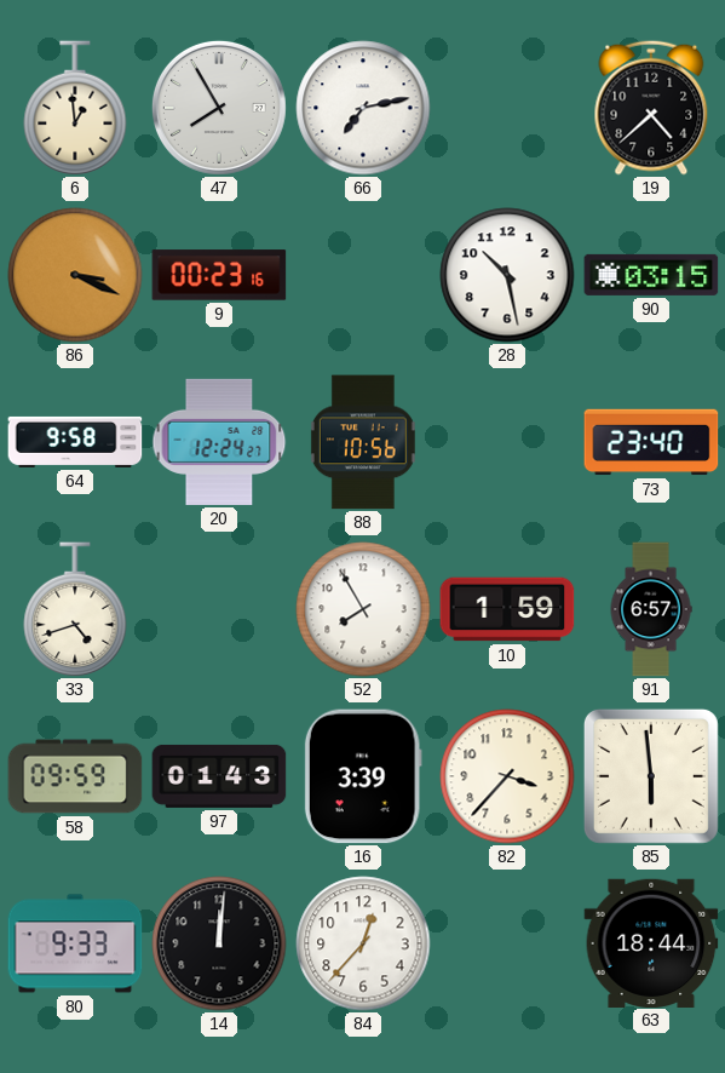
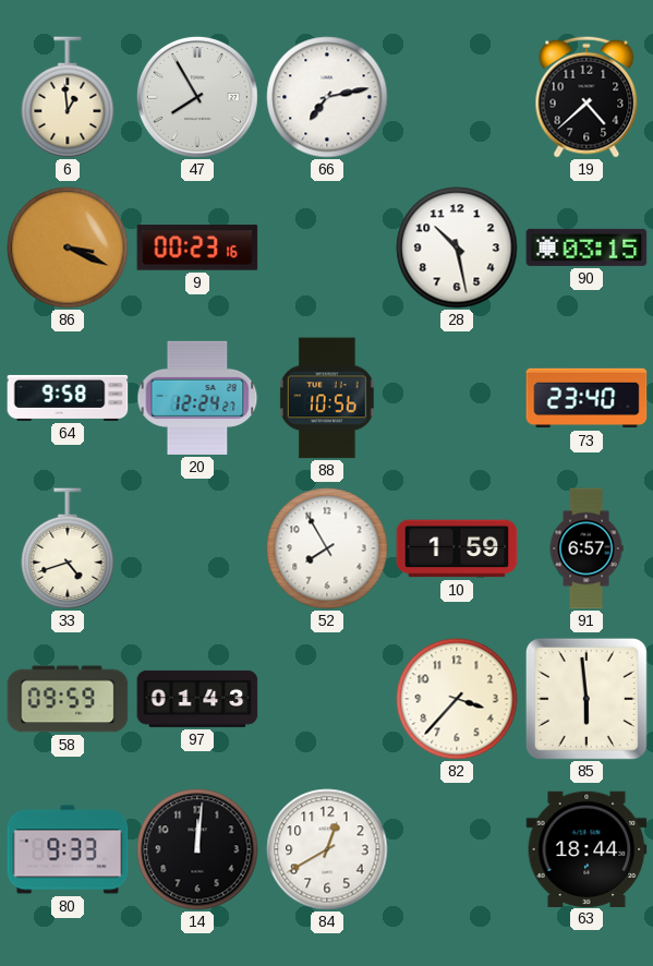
16: 3:39 -> none
84: 12:37 -> 12:40
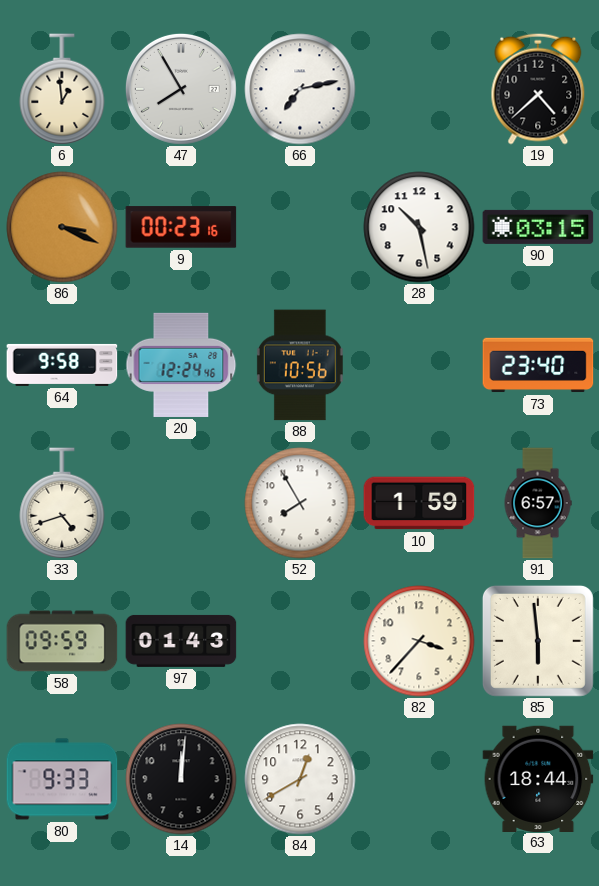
20: 12:24:27 -> 12:24:46
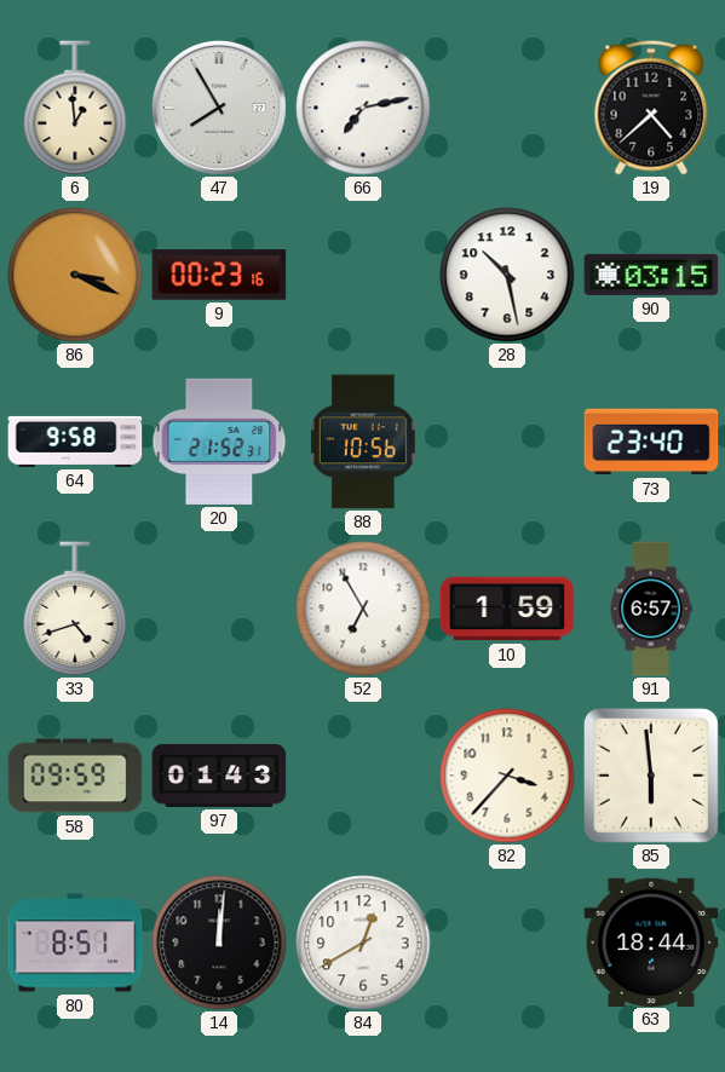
20: 12:24 -> 21:52
52: 7:55 -> 6:55
80: 9:33 -> 8:51
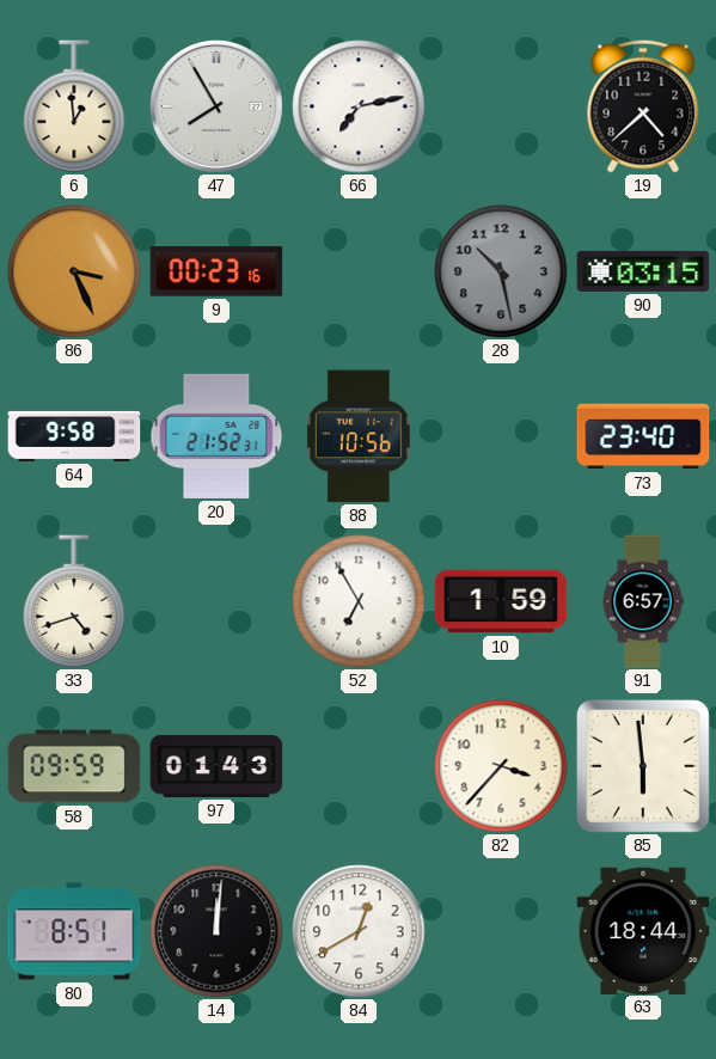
86: 3:19 -> 3:26
28 dial: white -> grey
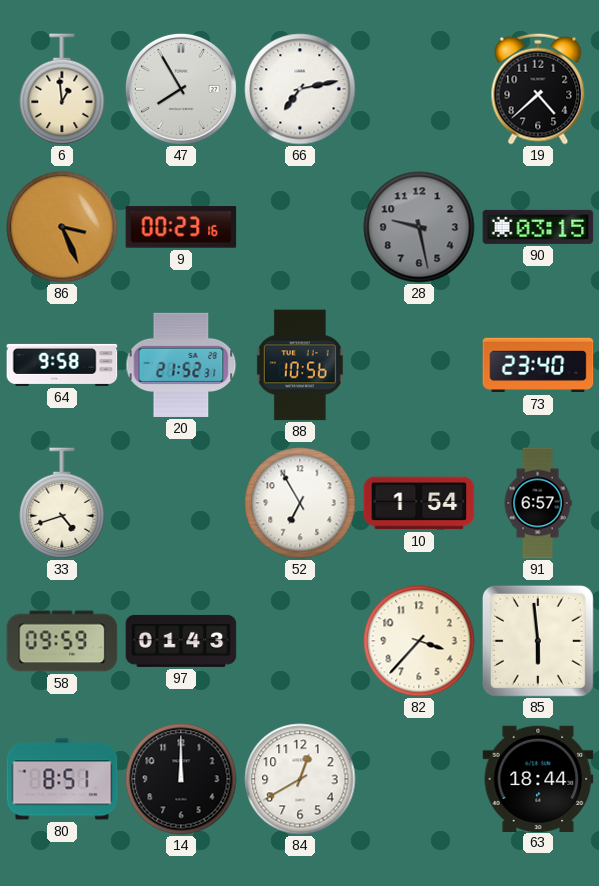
28: 10:28 -> 9:28
10: 1:59 -> 1:54
14: 12:01 -> 12:00
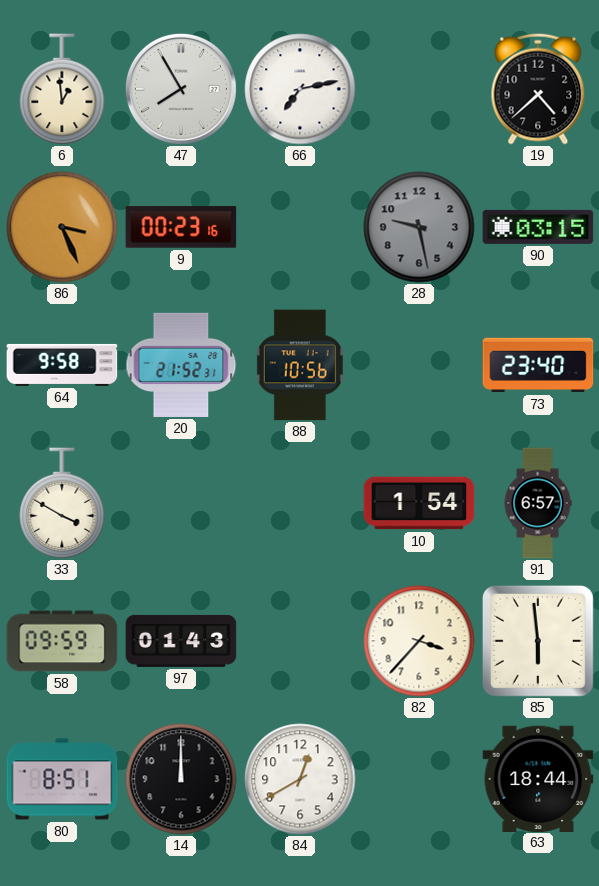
33: 4:42 -> 3:50
52: 6:55 -> none
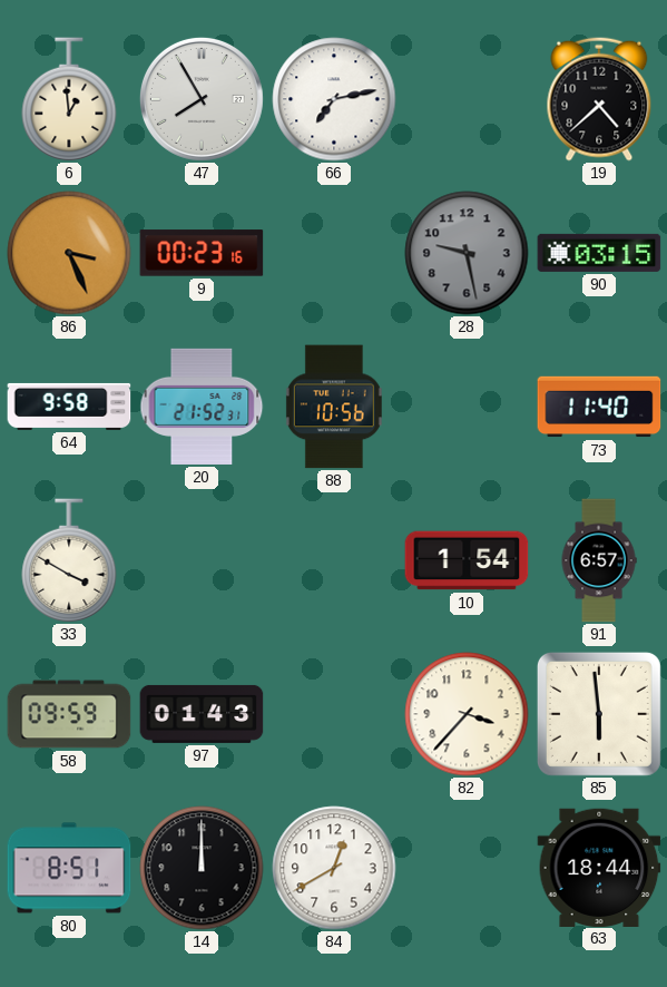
73: 23:40 -> 11:40
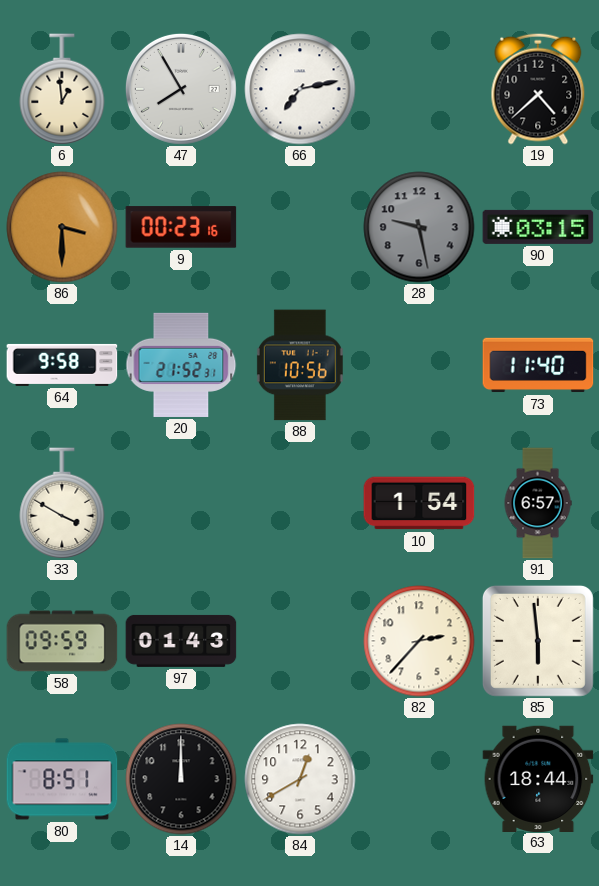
86: 3:26 -> 3:30
82: 3:37 -> 2:37
